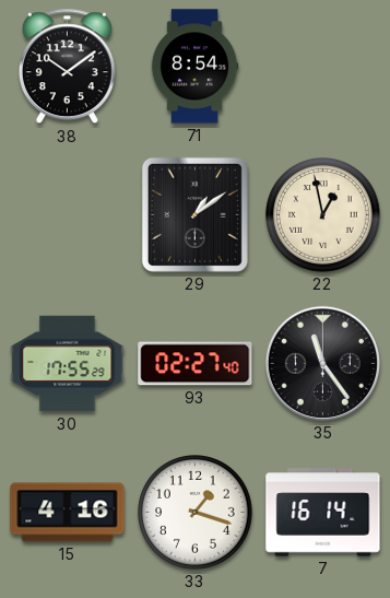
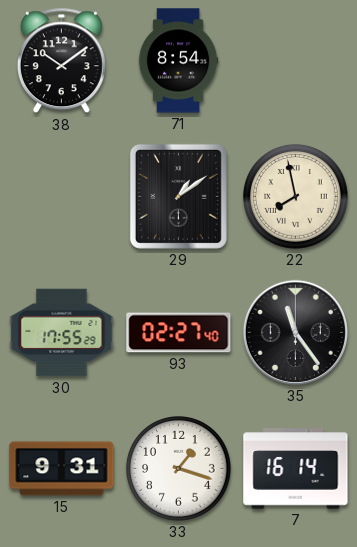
22: 12:58 -> 7:58
15: 4:16 -> 9:31
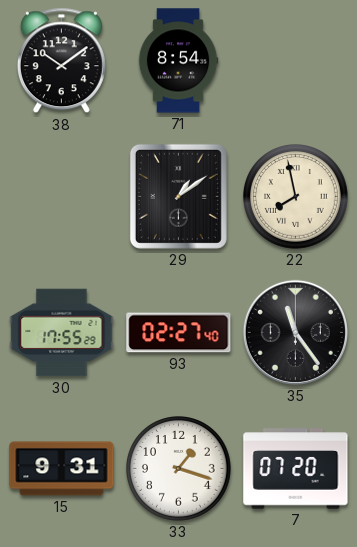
7: 16:14 -> 07:20
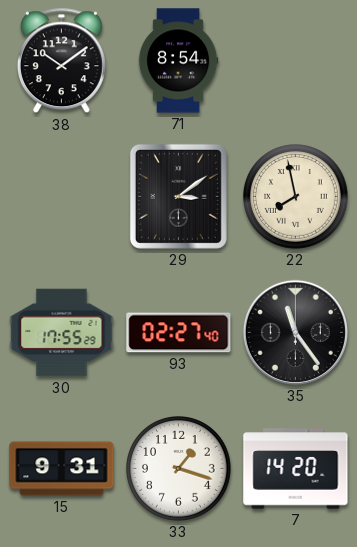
29: 1:09 -> 3:09
7: 07:20 -> 14:20
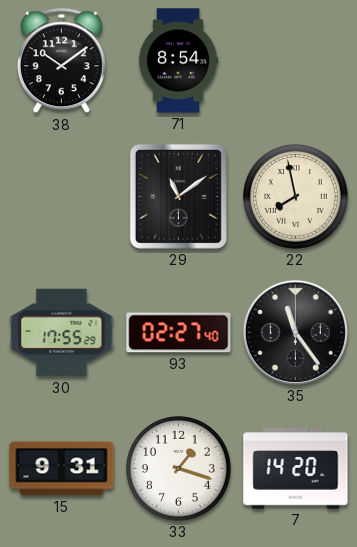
29: 3:09 -> 11:09
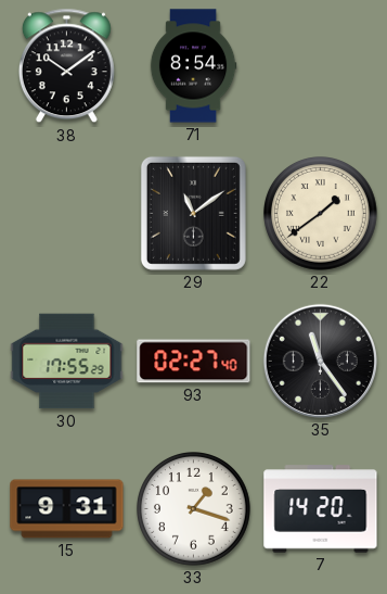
22: 7:58 -> 1:39
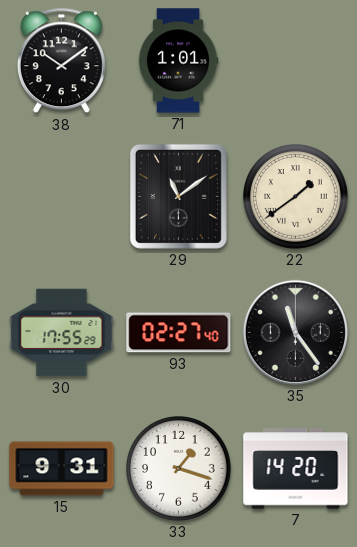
71: 8:54 -> 1:01
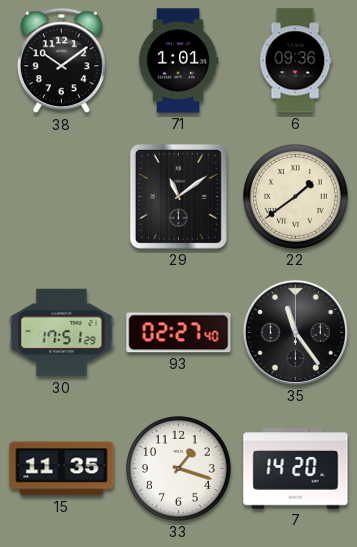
6: none -> 09:36
30: 17:55 -> 17:51
15: 9:31 -> 11:35
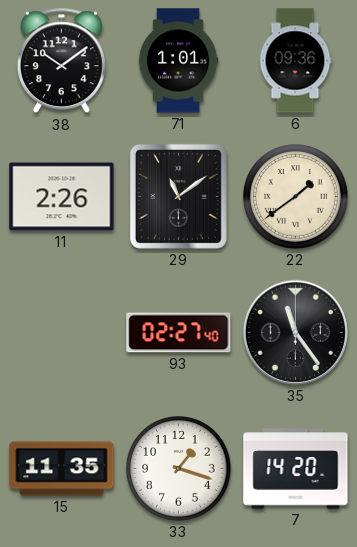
11: none -> 2:26
30: 17:51 -> none
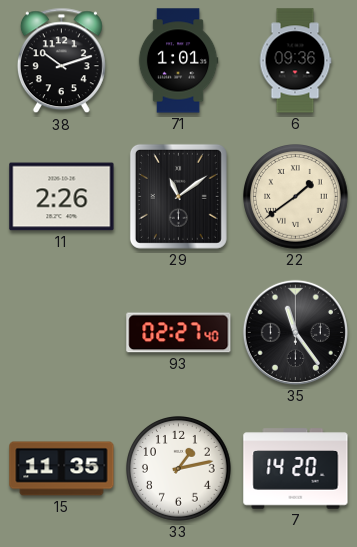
38: 10:09 -> 10:12
33: 1:18 -> 1:13
